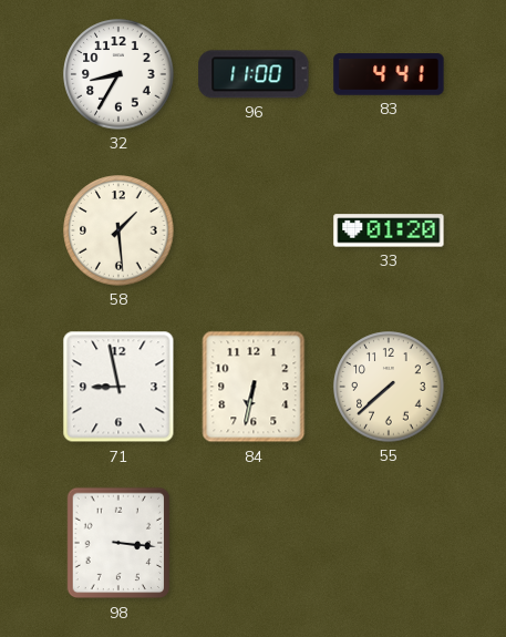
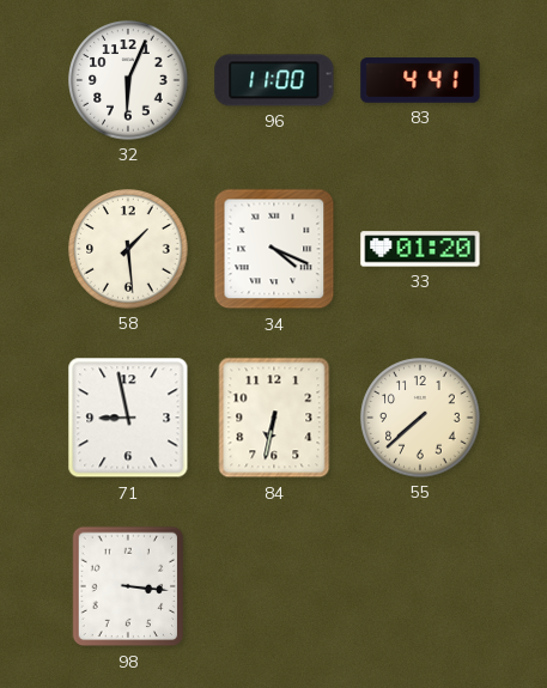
32: 8:35 -> 6:04
34: none -> 4:19
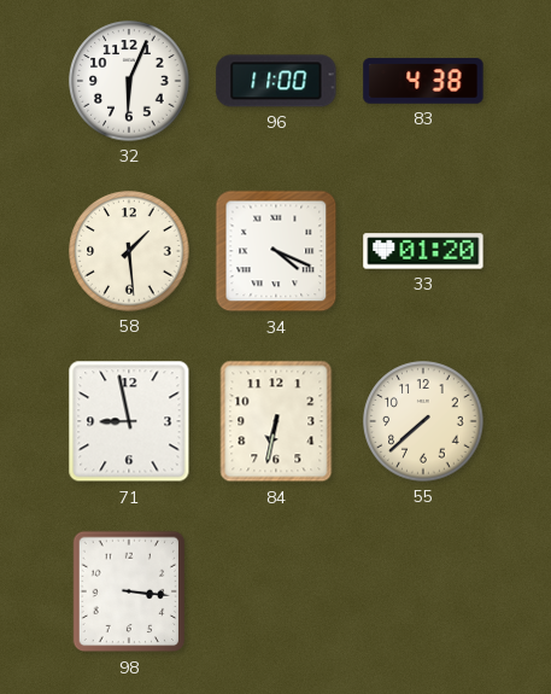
83: 4:41 -> 4:38
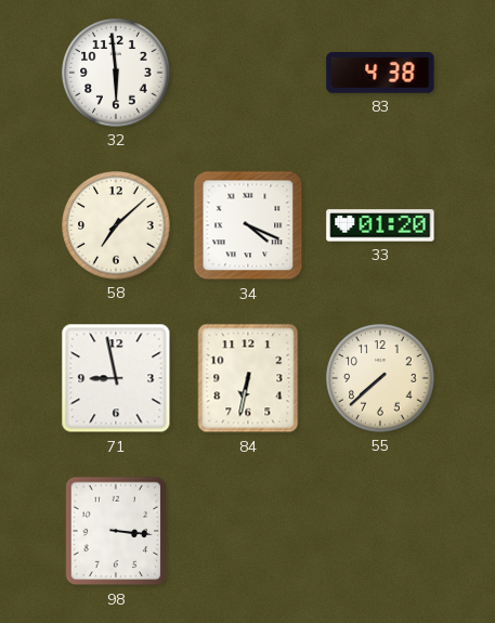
32: 6:04 -> 5:59
96: 11:00 -> none
58: 1:29 -> 7:08
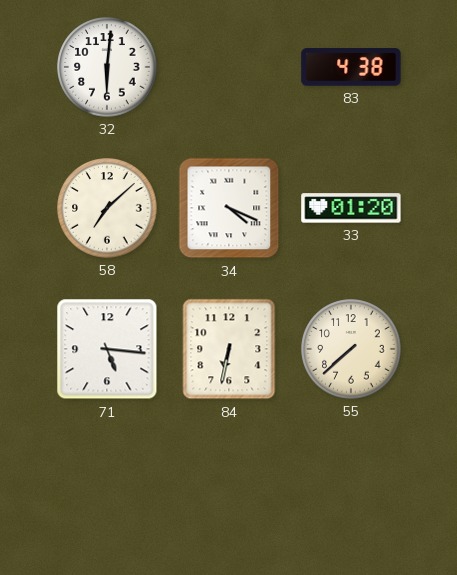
32: 5:59 -> 6:01
71: 8:58 -> 5:16
98: 3:16 -> none
